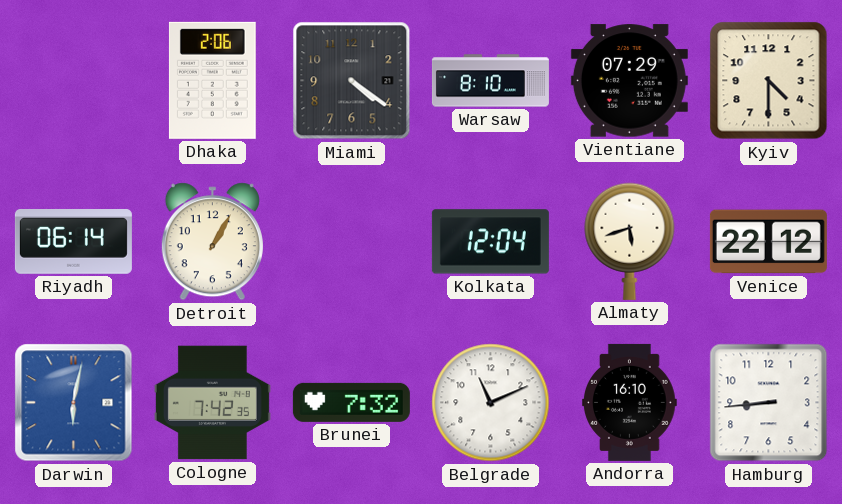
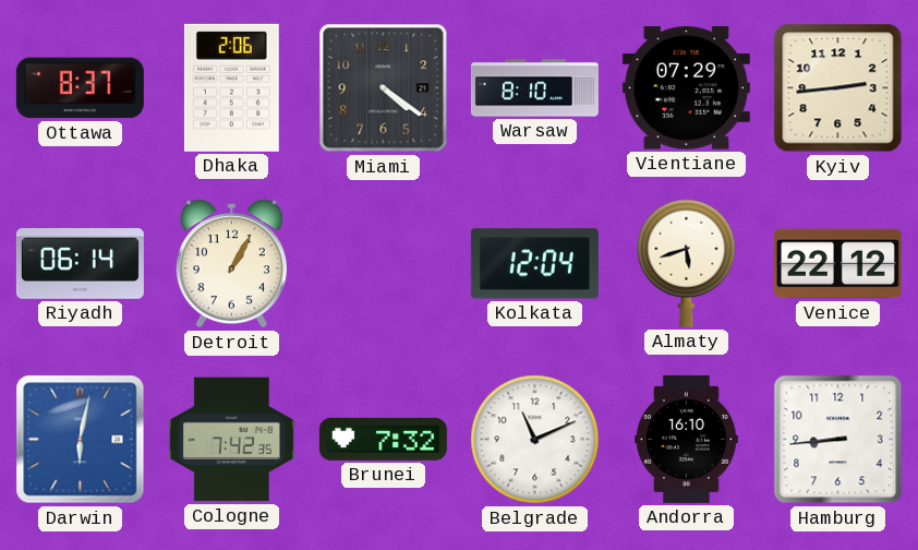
Ottawa: none -> 8:37
Kyiv: 4:30 -> 2:44
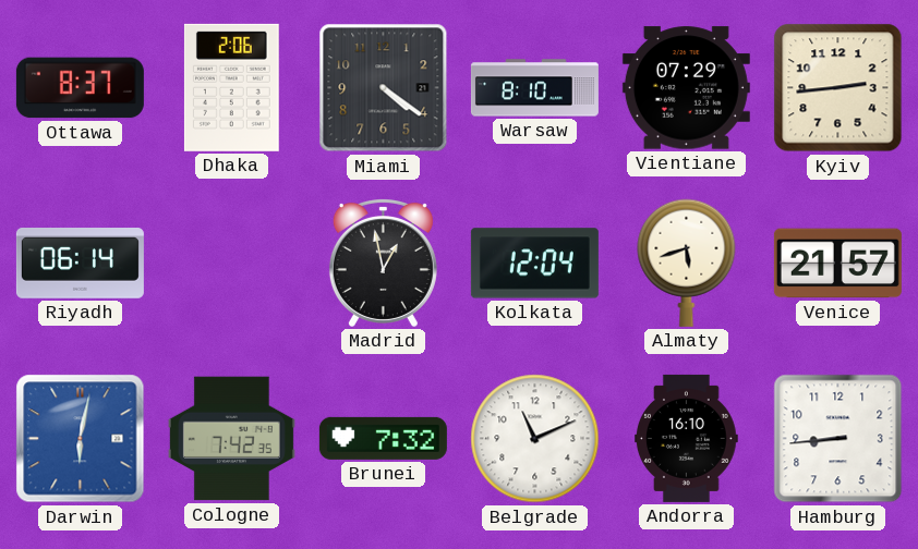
Detroit: 1:05 -> none
Madrid: none -> 12:58
Venice: 22:12 -> 21:57
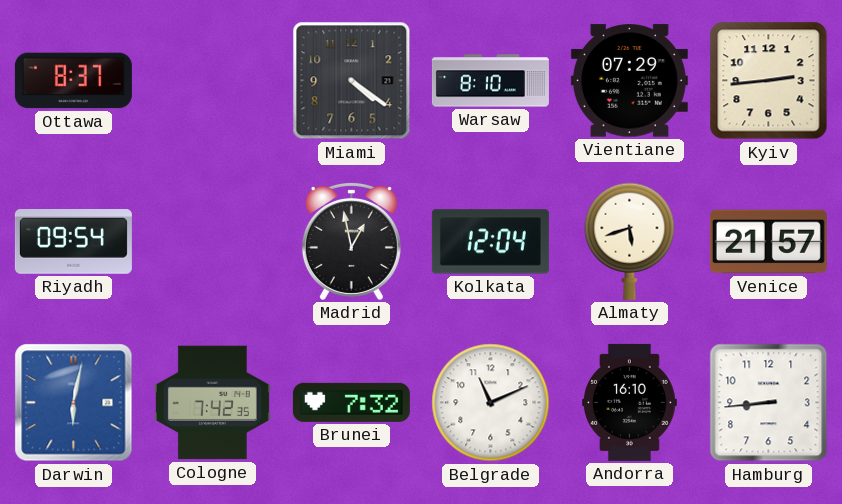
Dhaka: 2:06 -> none
Riyadh: 06:14 -> 09:54
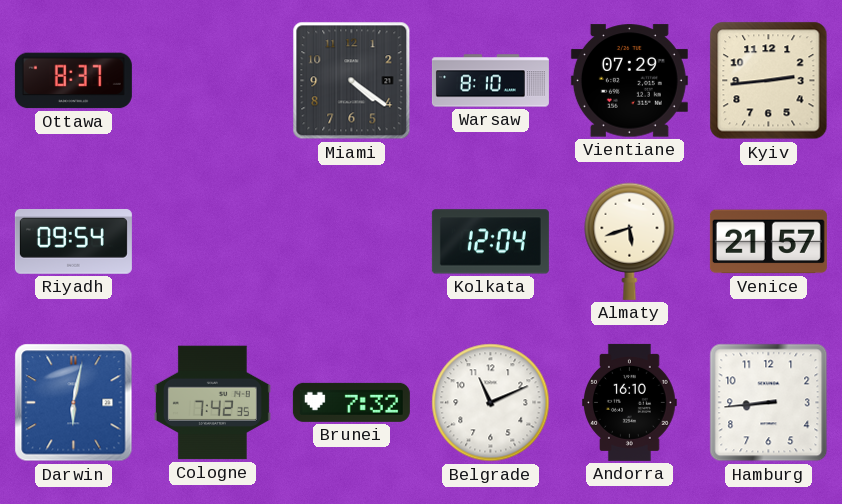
Madrid: 12:58 -> none
